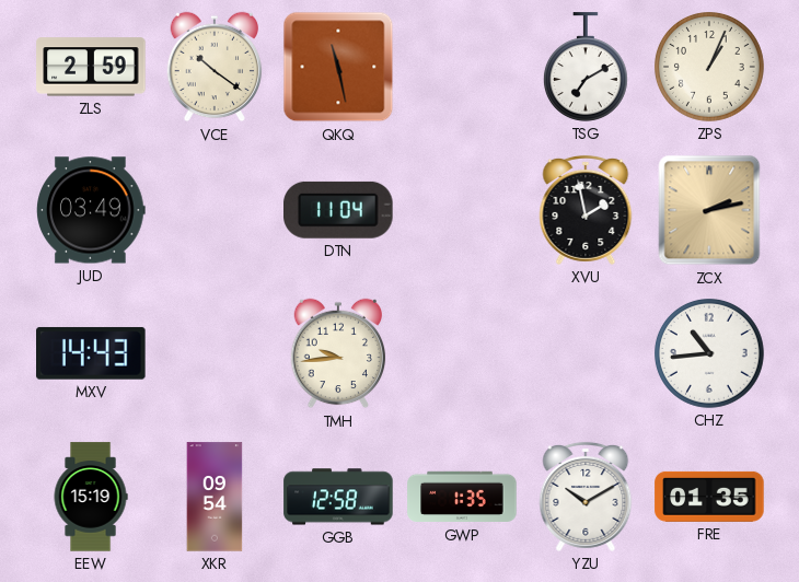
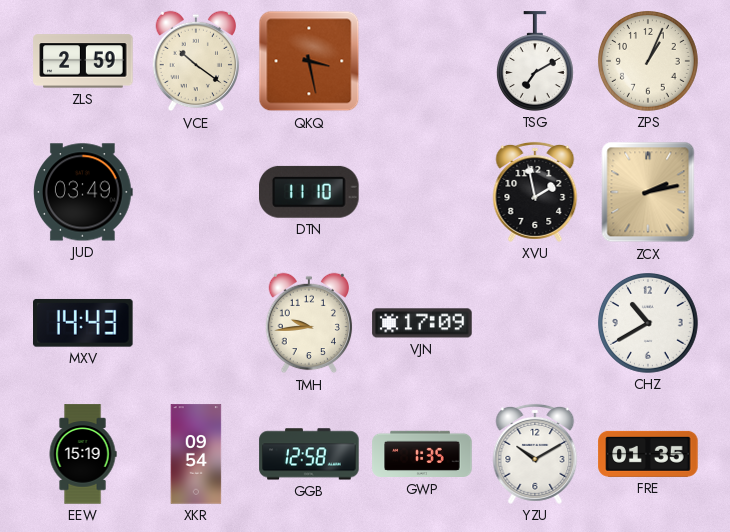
QKQ: 11:28 -> 3:28
DTN: 11:04 -> 11:10
VJN: none -> 17:09
CHZ: 10:44 -> 10:40
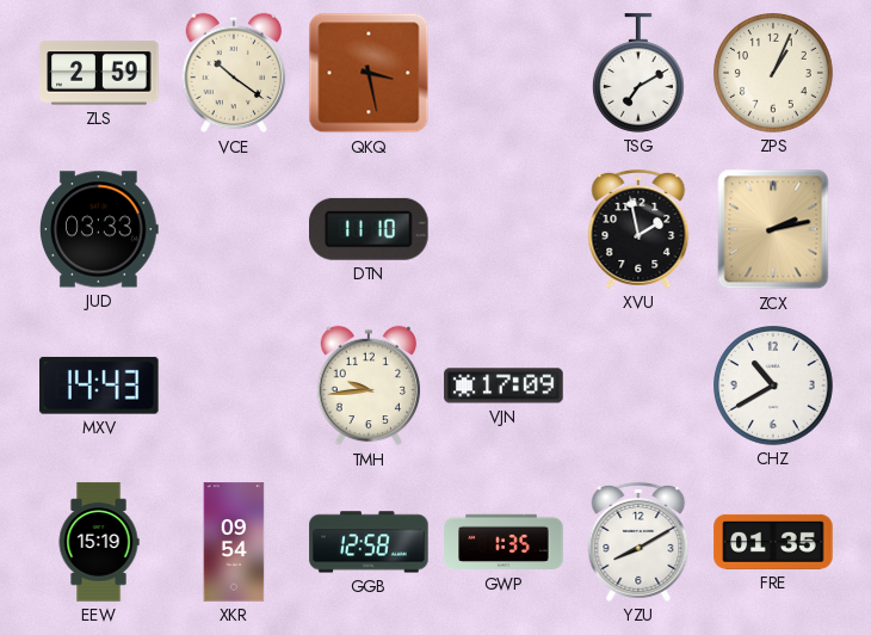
JUD: 03:49 -> 03:33
YZU: 10:10 -> 8:10
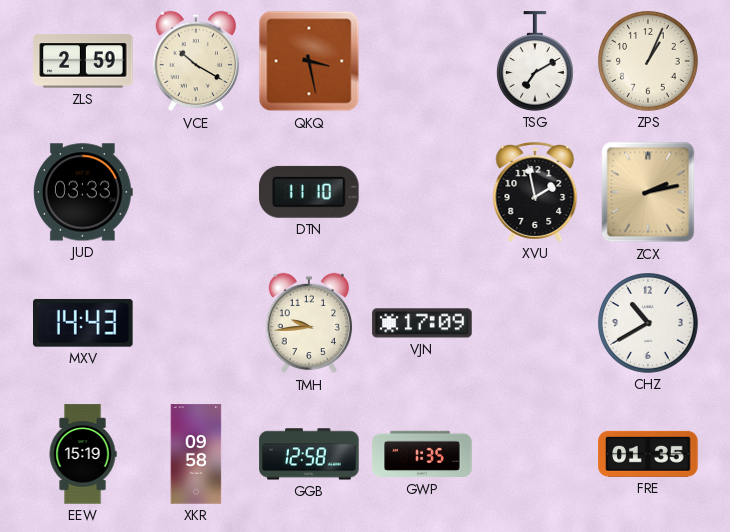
VCE: 10:21 -> 10:20
XKR: 09:54 -> 09:58
YZU: 8:10 -> none
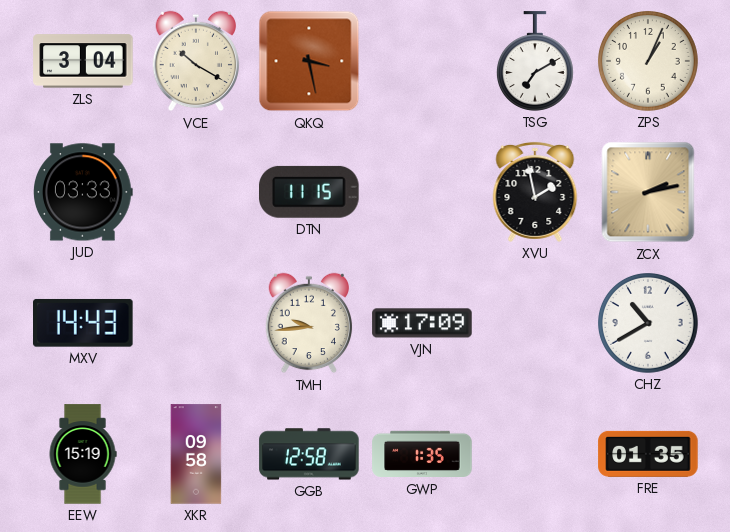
ZLS: 2:59 -> 3:04
DTN: 11:10 -> 11:15
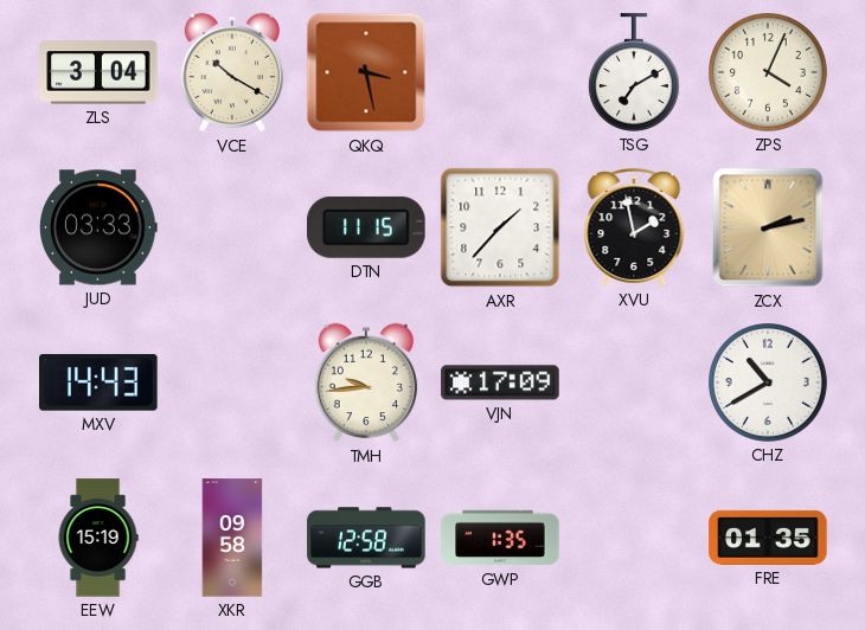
ZPS: 1:04 -> 4:04
AXR: none -> 1:37
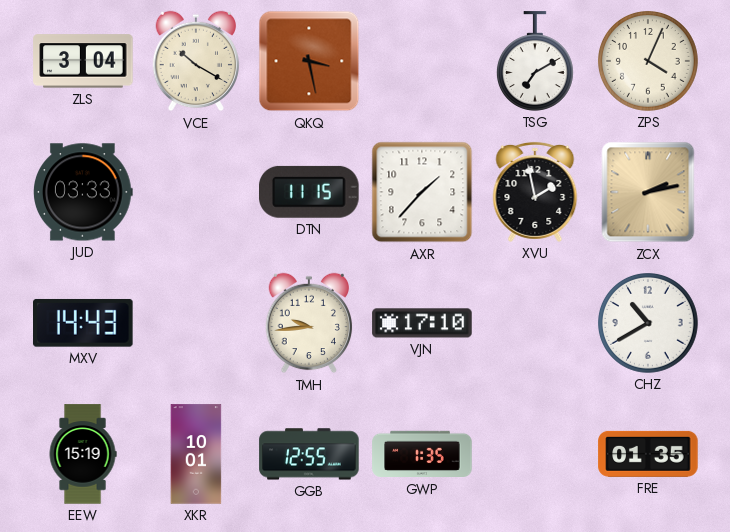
VJN: 17:09 -> 17:10
XKR: 09:58 -> 10:01
GGB: 12:58 -> 12:55
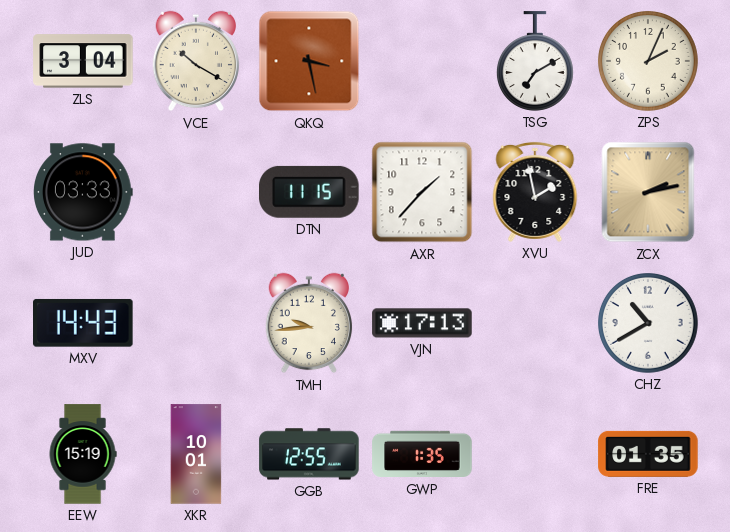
ZPS: 4:04 -> 2:04
VJN: 17:10 -> 17:13
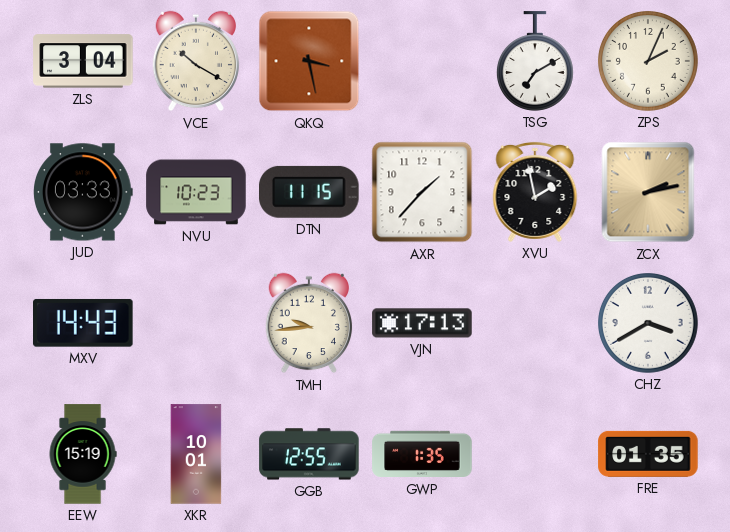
NVU: none -> 10:23
CHZ: 10:40 -> 3:40
